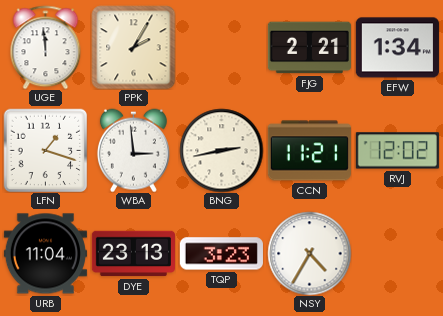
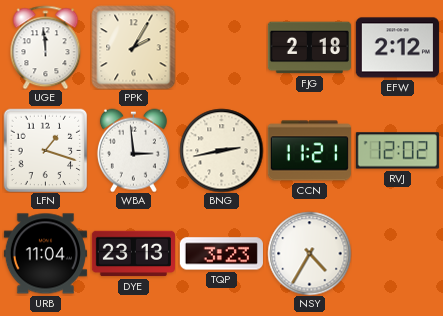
FJG: 2:21 -> 2:18
EFW: 1:34 -> 2:12
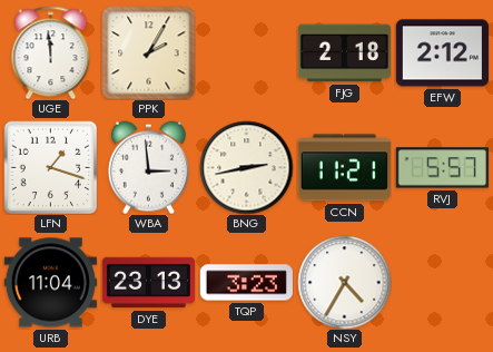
RVJ: 12:02 -> 5:57
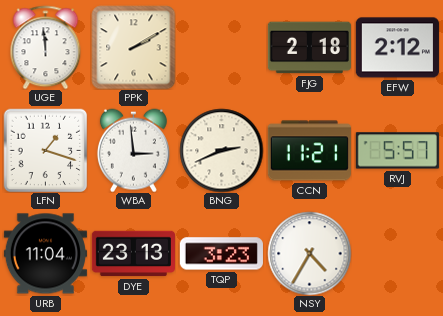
PPK: 2:05 -> 2:10
BNG: 2:43 -> 2:41
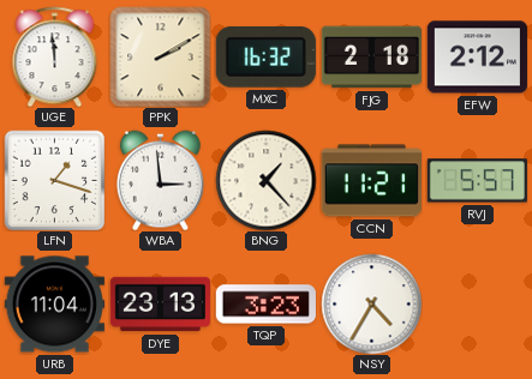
MXC: none -> 16:32
BNG: 2:41 -> 1:23
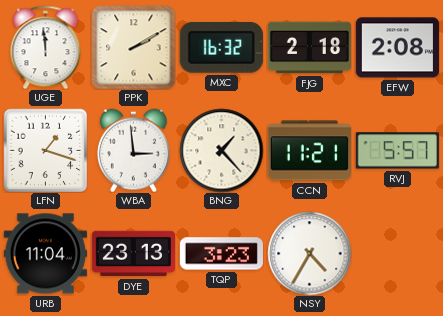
EFW: 2:12 -> 2:08
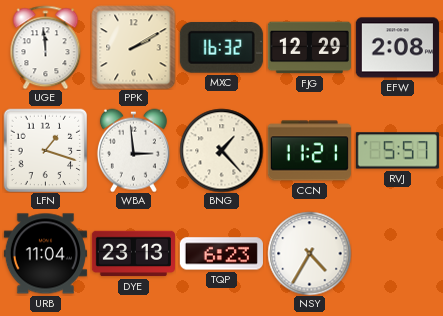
FJG: 2:18 -> 12:29
TQP: 3:23 -> 6:23
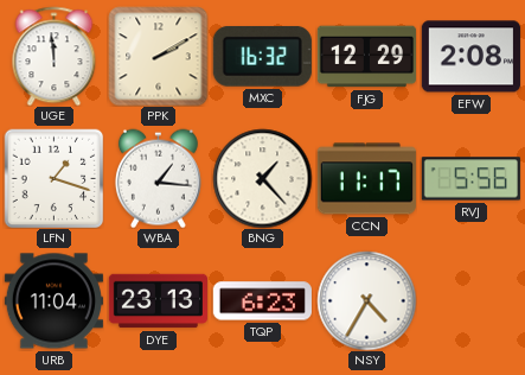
WBA: 2:59 -> 1:16
CCN: 11:21 -> 11:17
RVJ: 5:57 -> 5:56
